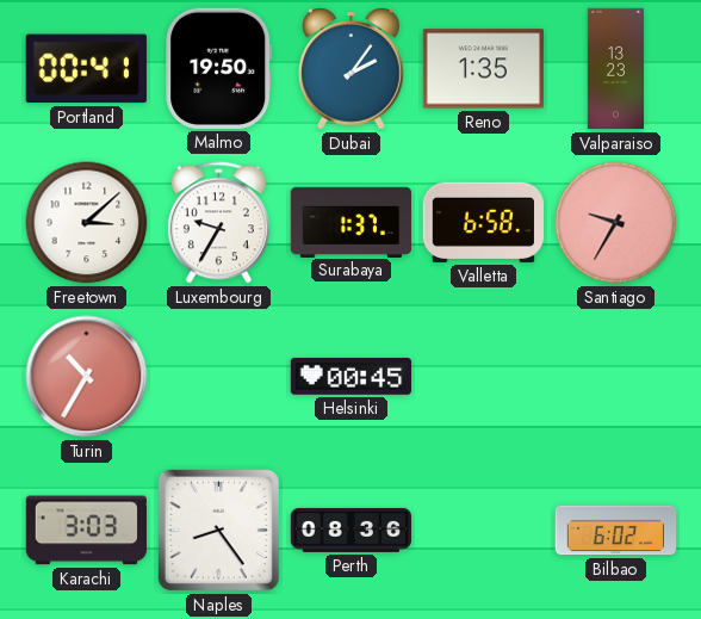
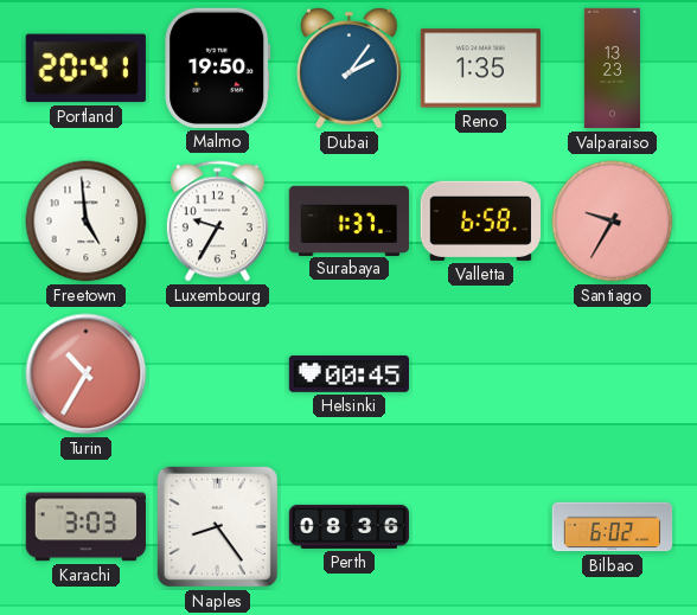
Portland: 00:41 -> 20:41
Freetown: 3:08 -> 4:59
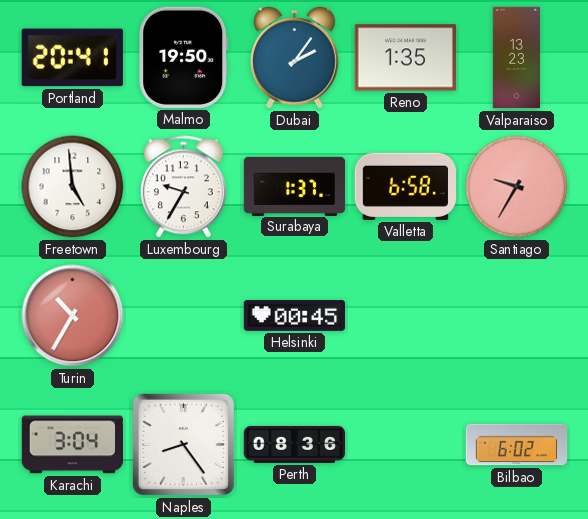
Karachi: 3:03 -> 3:04
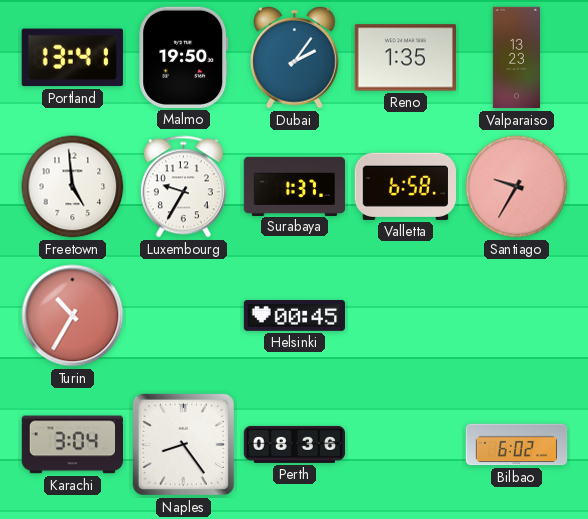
Portland: 20:41 -> 13:41
